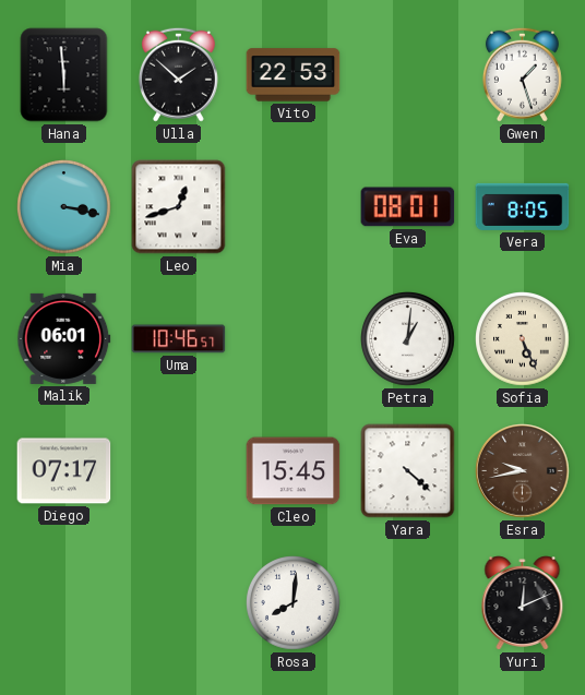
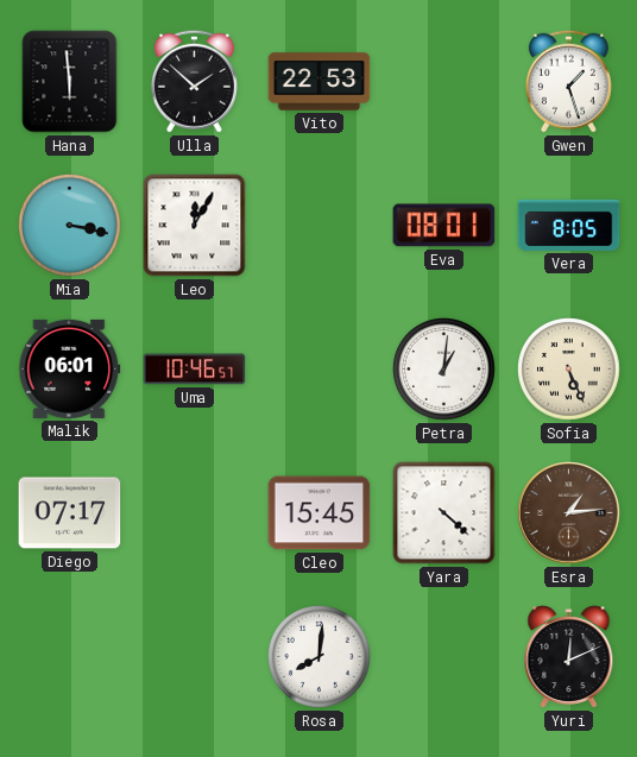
Leo: 12:42 -> 12:05
Esra: 9:43 -> 1:14
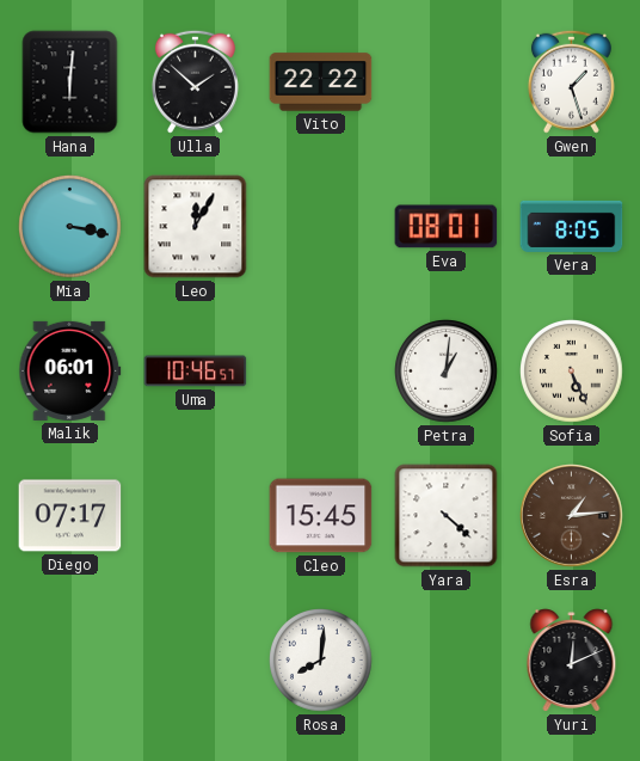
Hana: 5:59 -> 6:01
Vito: 22:53 -> 22:22
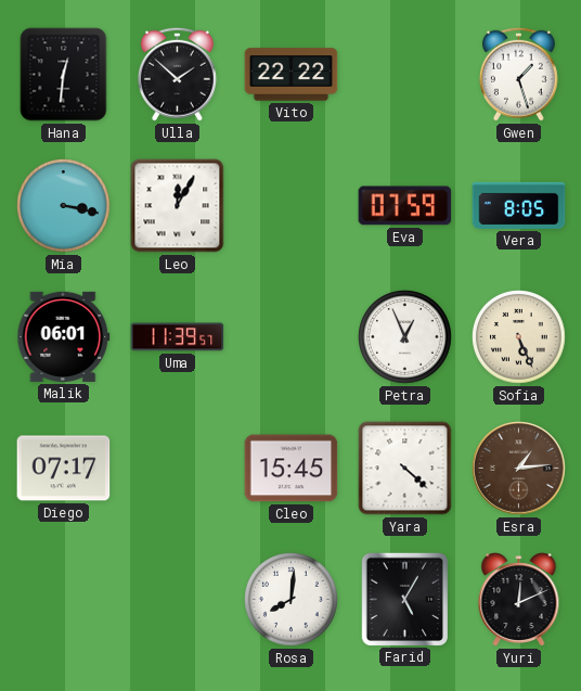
Hana: 6:01 -> 12:31
Eva: 08:01 -> 07:59
Uma: 10:46 -> 11:39
Petra: 1:01 -> 12:56
Farid: none -> 5:05
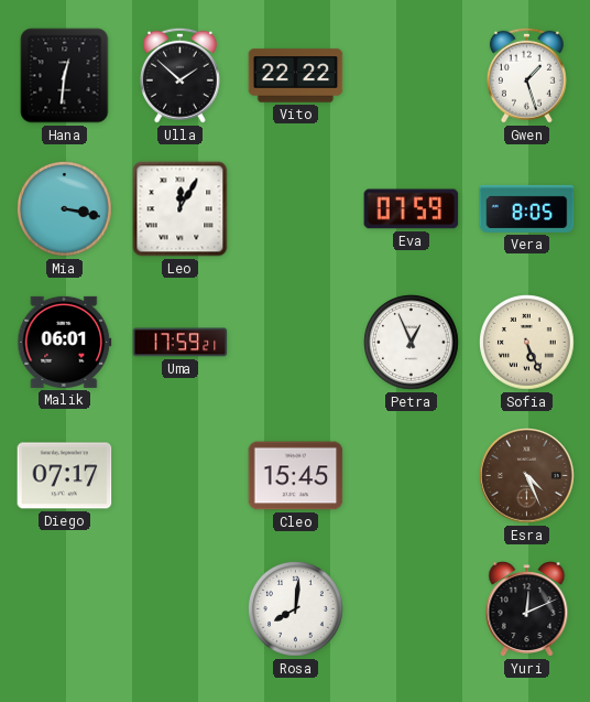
Uma: 11:39 -> 17:59
Yara: 4:22 -> none
Esra: 1:14 -> 4:26
Farid: 5:05 -> none
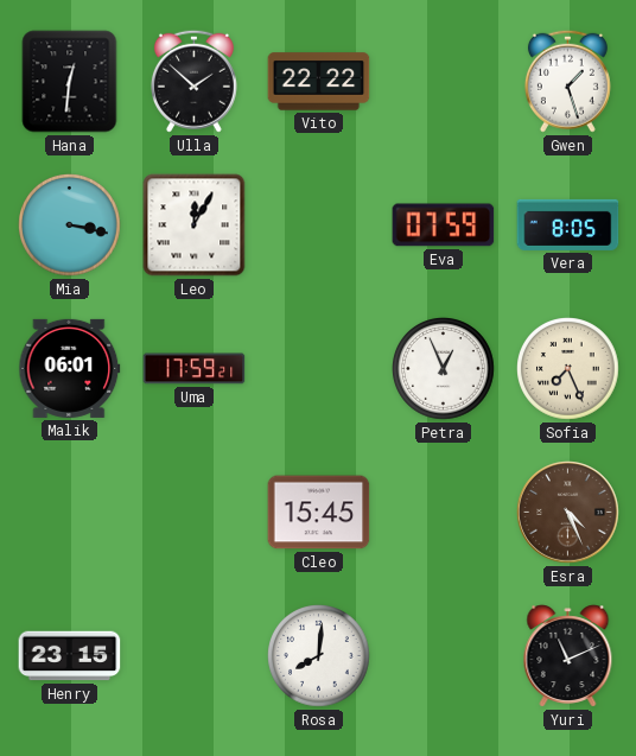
Sofia: 5:26 -> 7:26
Diego: 07:17 -> none
Henry: none -> 23:15
Yuri: 12:11 -> 11:11
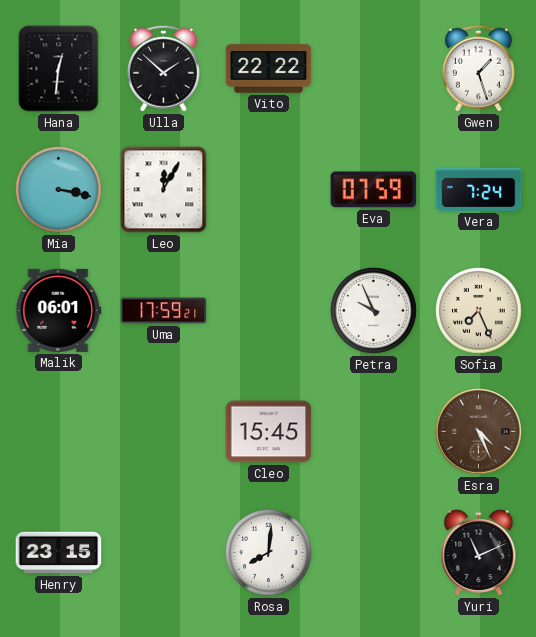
Vera: 8:05 -> 7:24
Petra: 12:56 -> 9:56
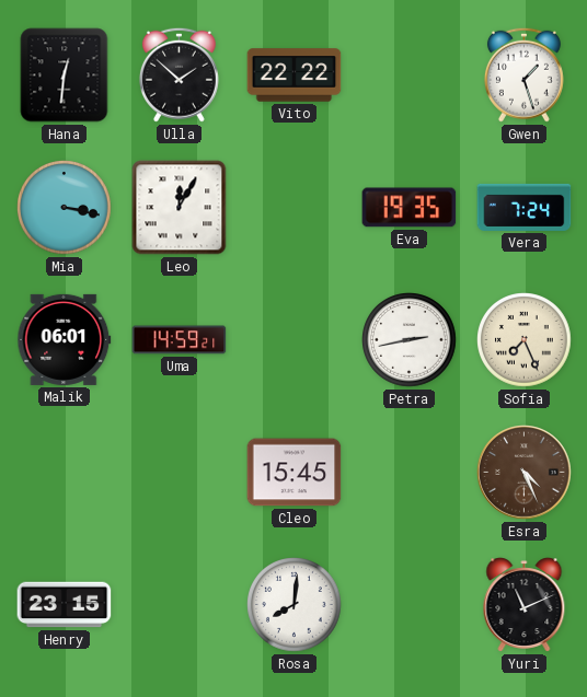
Eva: 07:59 -> 19:35
Uma: 17:59 -> 14:59
Petra: 9:56 -> 2:43
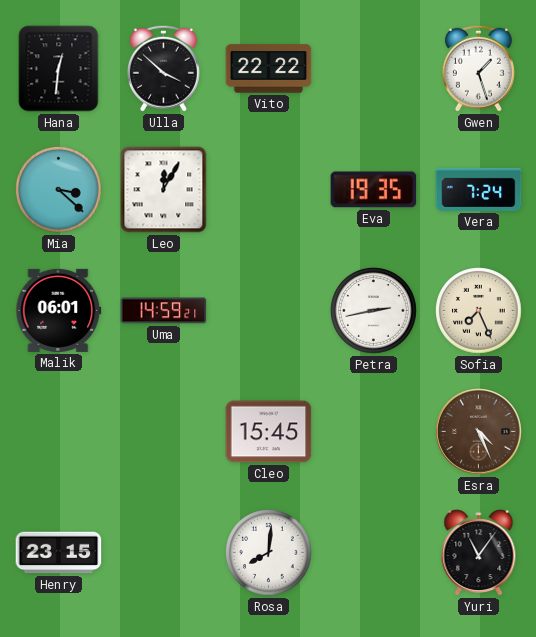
Ulla: 1:52 -> 3:52
Mia: 3:17 -> 3:22
Yuri: 11:11 -> 11:06
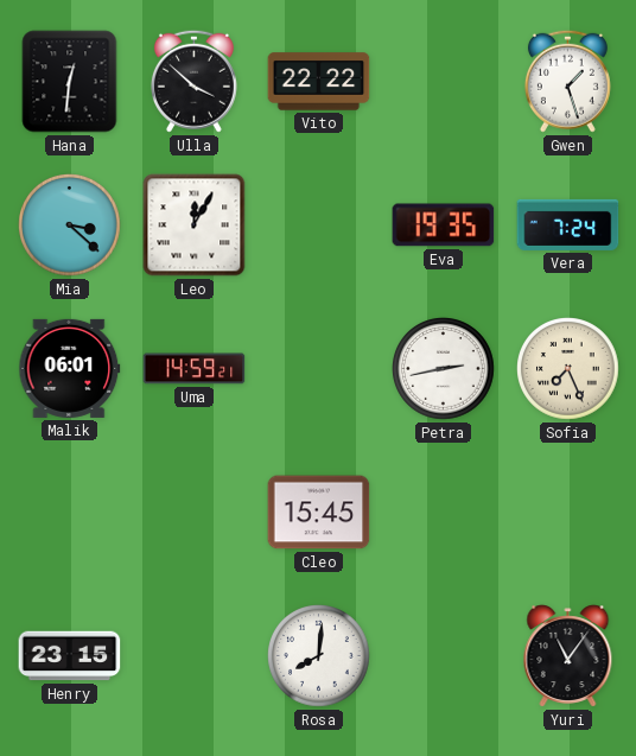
Esra: 4:26 -> none
